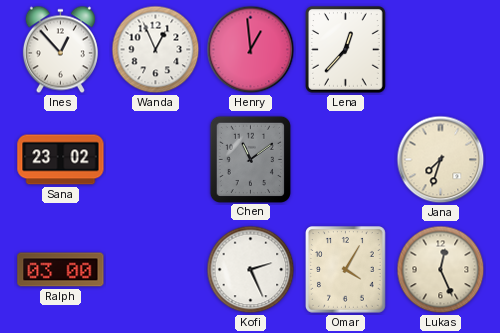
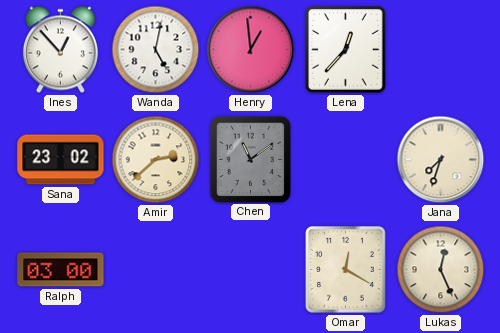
Wanda: 12:56 -> 5:02
Amir: none -> 2:38
Kofi: 2:26 -> none
Omar: 4:05 -> 12:20
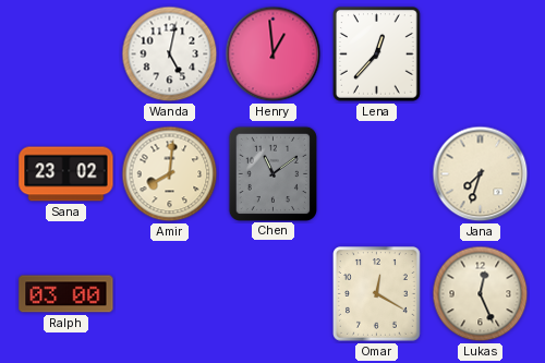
Ines: 12:53 -> none
Amir: 2:38 -> 8:01
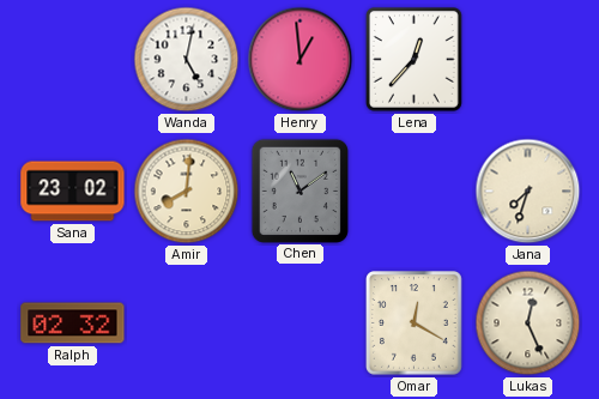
Ralph: 03:00 -> 02:32
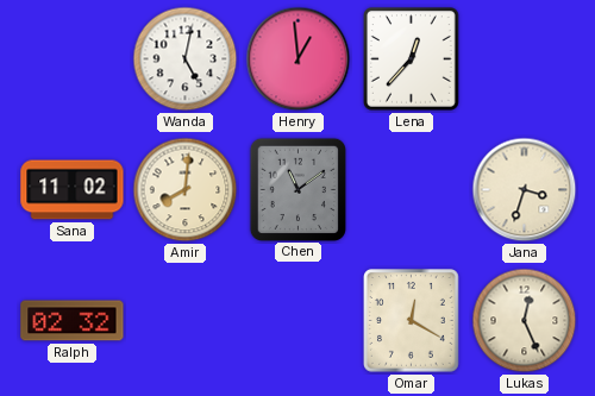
Sana: 23:02 -> 11:02
Jana: 7:33 -> 3:33
